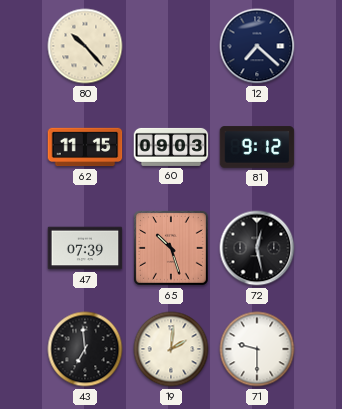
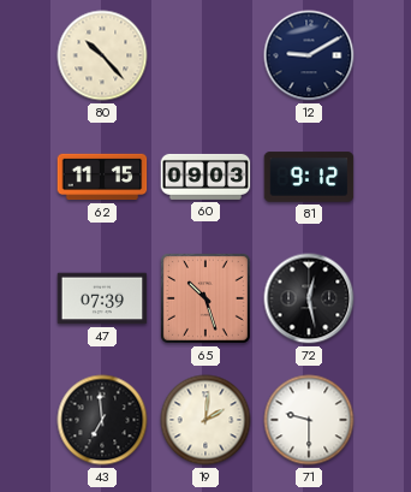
12: 7:22 -> 9:10
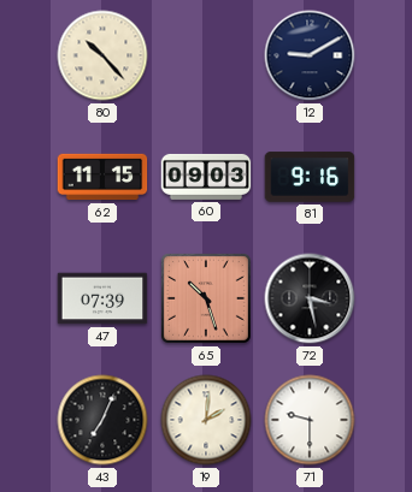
81: 9:12 -> 9:16
72: 12:28 -> 3:28
43: 6:59 -> 7:04
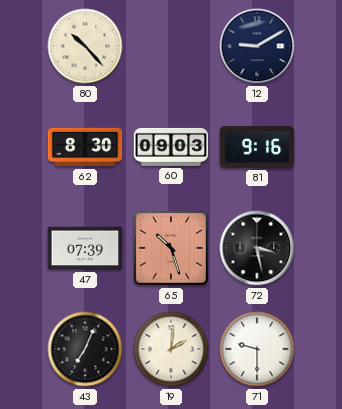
62: 11:15 -> 8:30
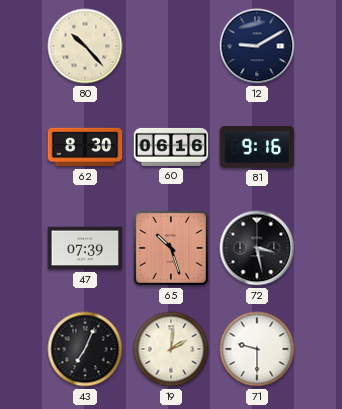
60: 09:03 -> 06:16
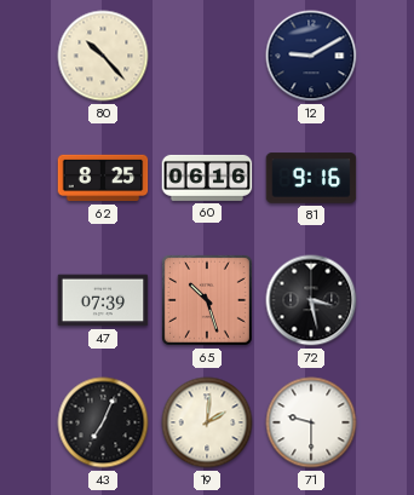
62: 8:30 -> 8:25
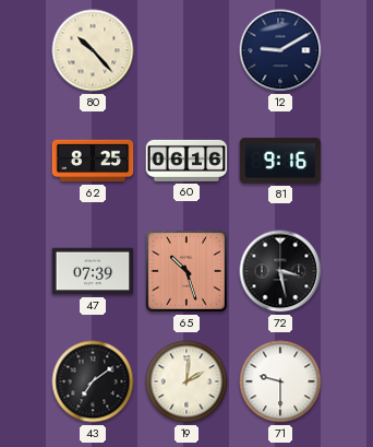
43: 7:04 -> 7:09
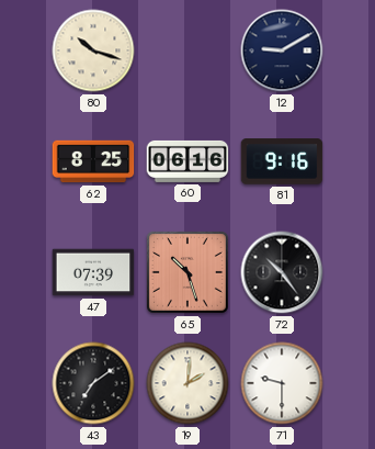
80: 10:23 -> 10:18
72: 3:28 -> 10:24
